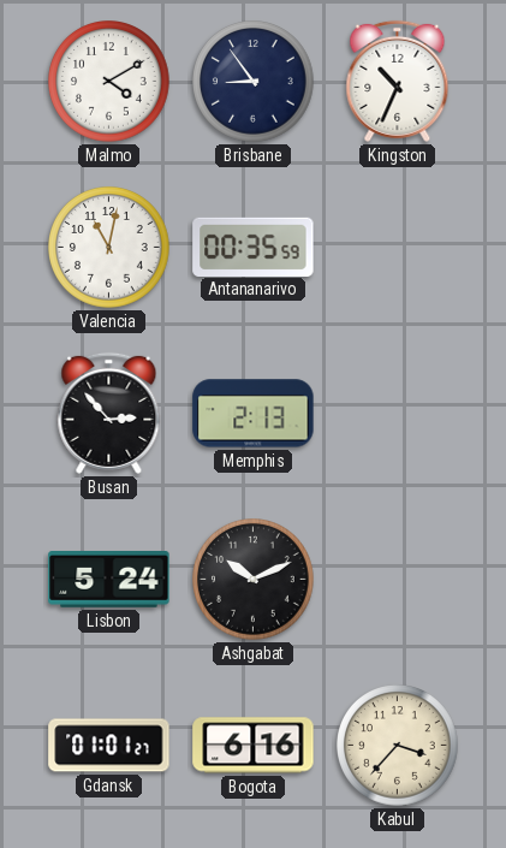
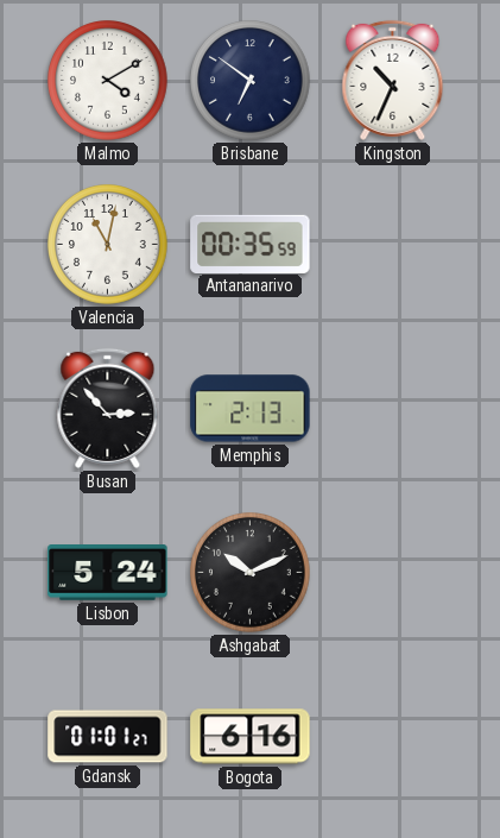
Brisbane: 8:54 -> 6:51
Kabul: 3:37 -> none
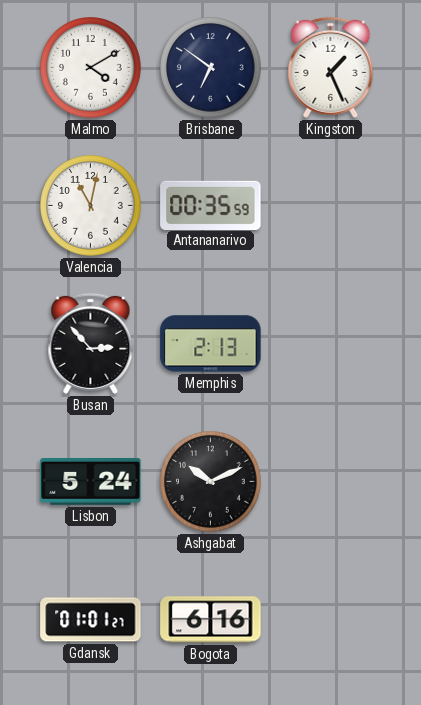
Kingston: 10:34 -> 1:26
